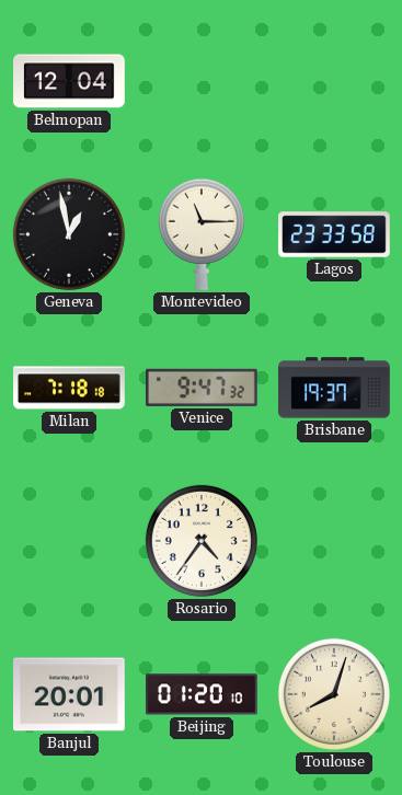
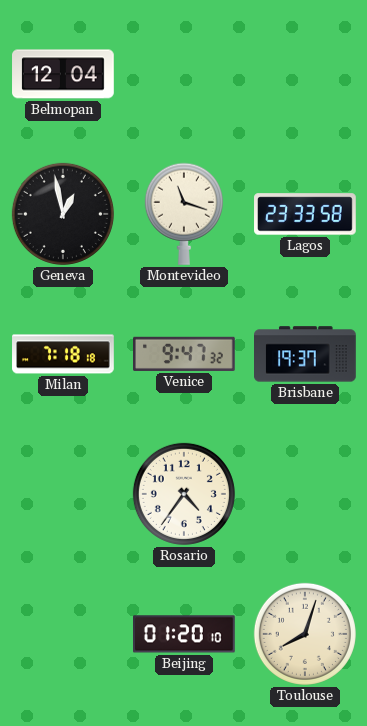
Montevideo: 11:15 -> 11:18
Banjul: 20:01 -> none
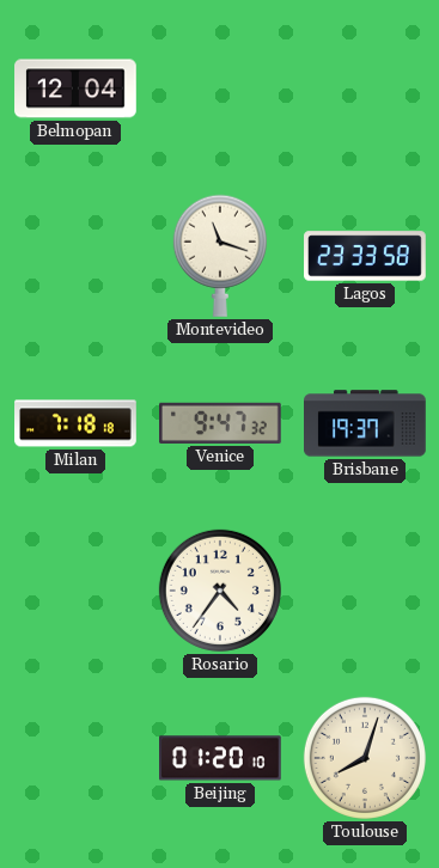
Geneva: 12:58 -> none
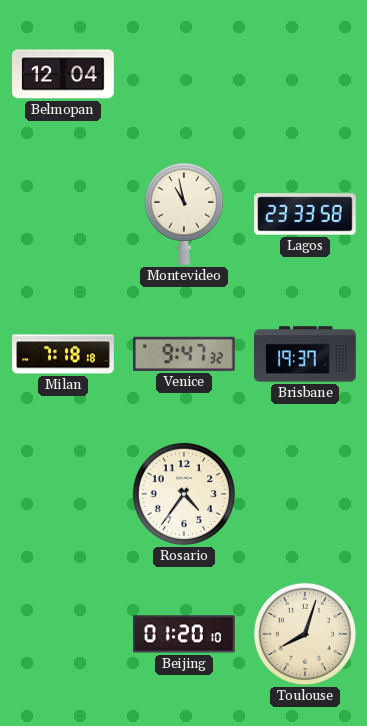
Montevideo: 11:18 -> 10:58
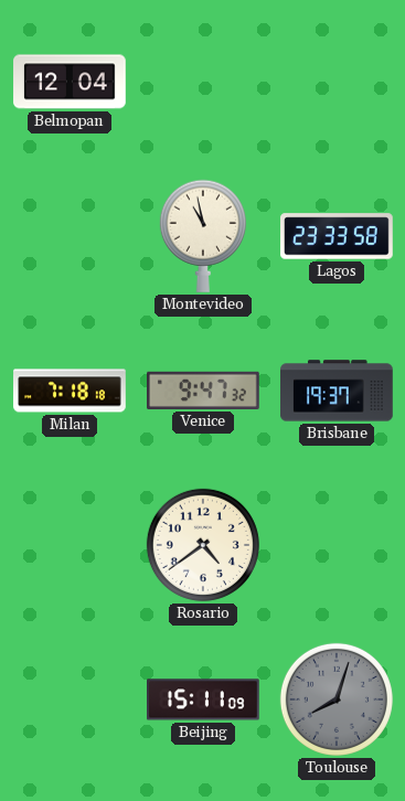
Rosario: 4:36 -> 4:39
Beijing: 01:20 -> 15:11
Toulouse dial: cream -> grey
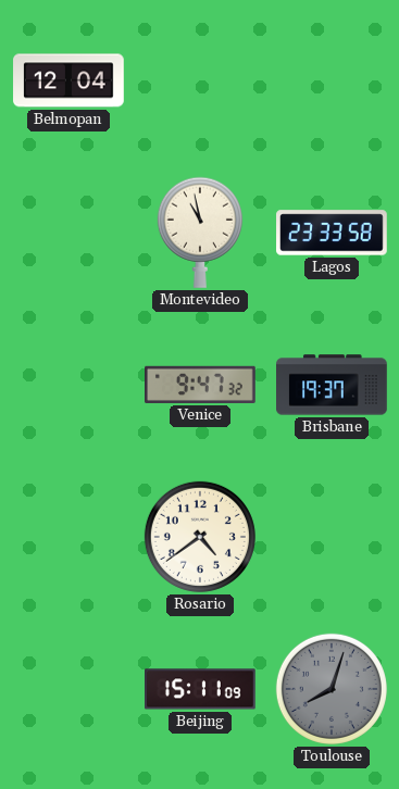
Milan: 7:18 -> none
